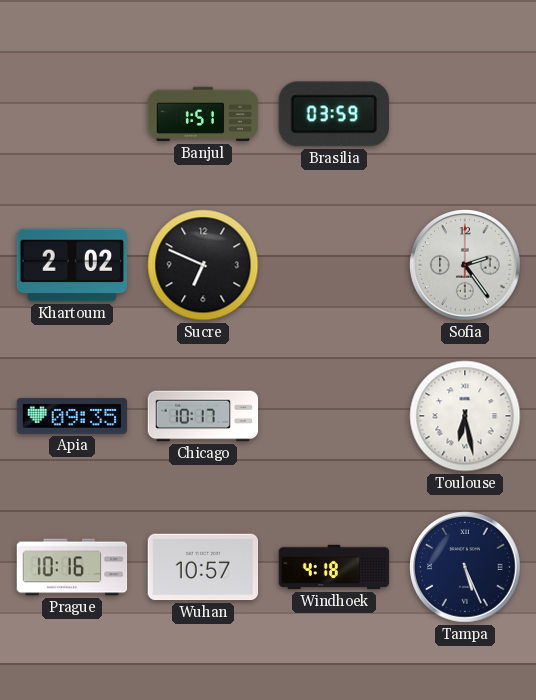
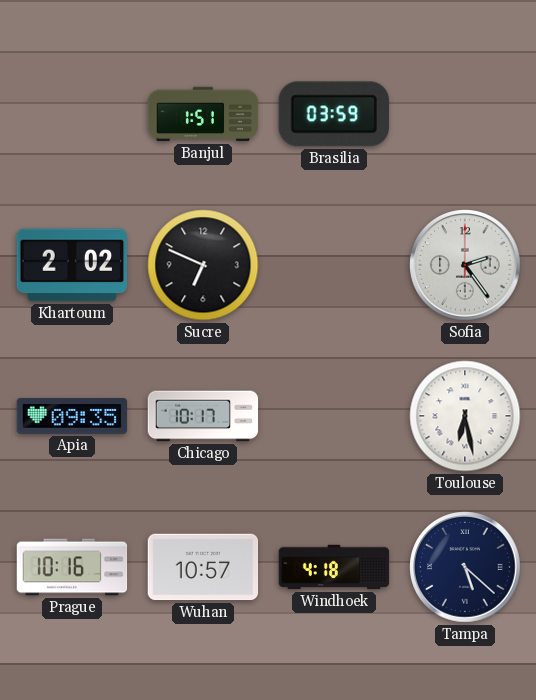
Tampa: 5:26 -> 5:22
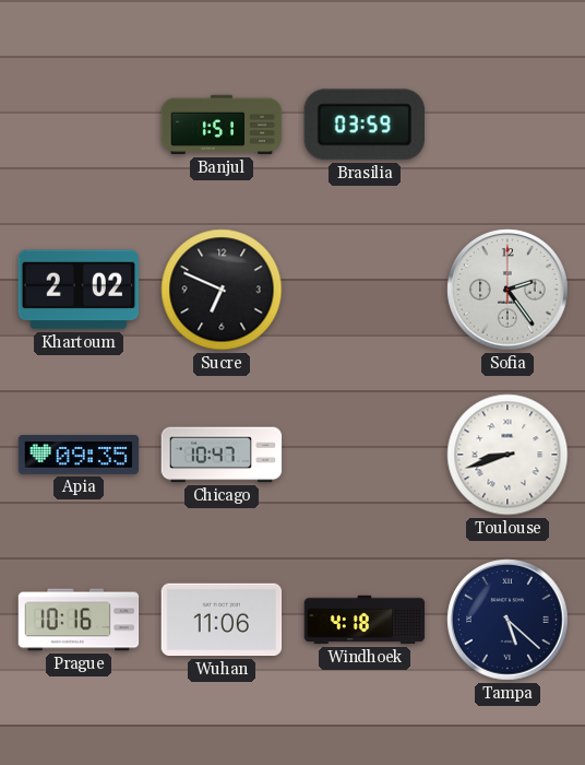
Chicago: 10:17 -> 10:47
Toulouse: 6:28 -> 8:42
Wuhan: 10:57 -> 11:06
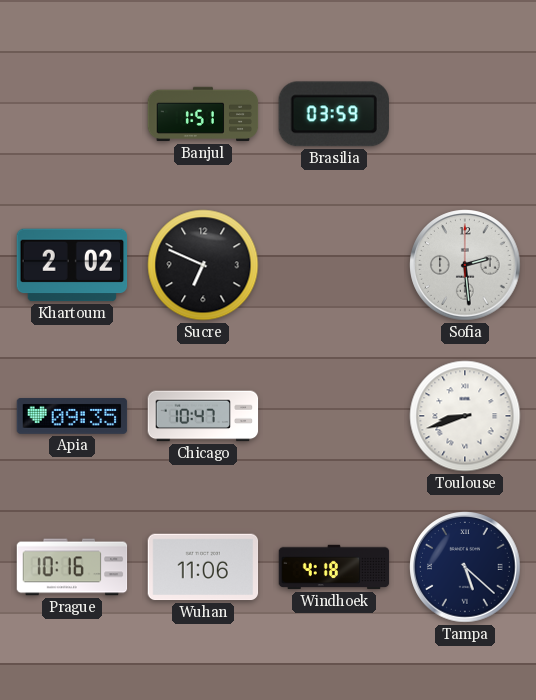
Sofia: 2:24 -> 2:29
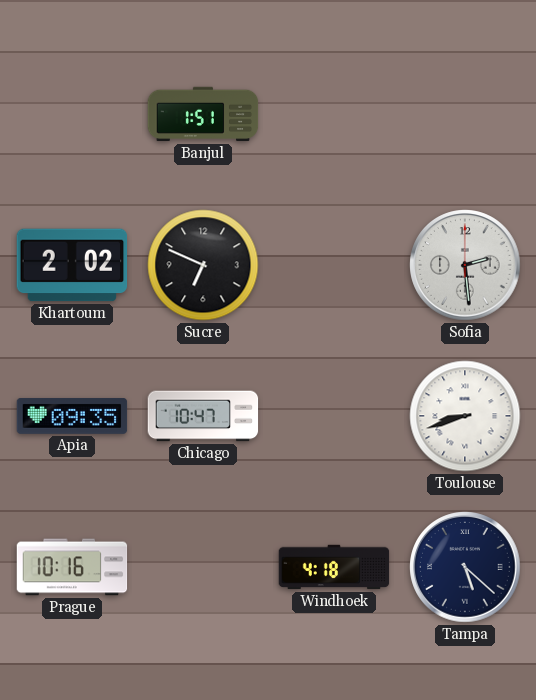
Brasilia: 03:59 -> none
Wuhan: 11:06 -> none
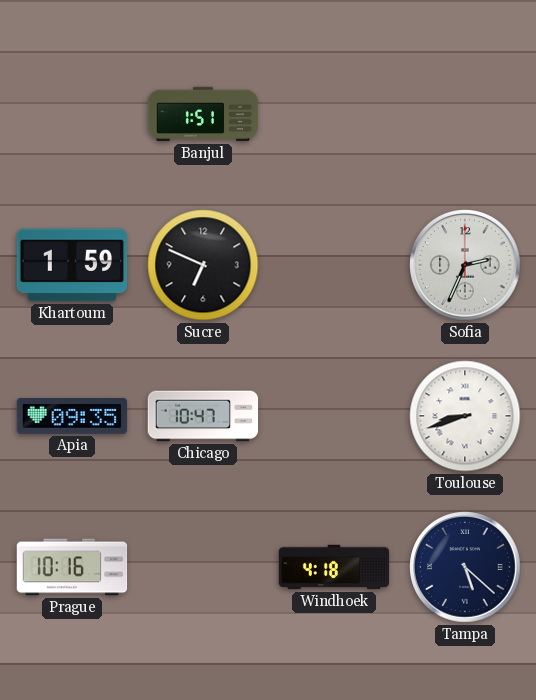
Khartoum: 2:02 -> 1:59
Sofia: 2:29 -> 2:34
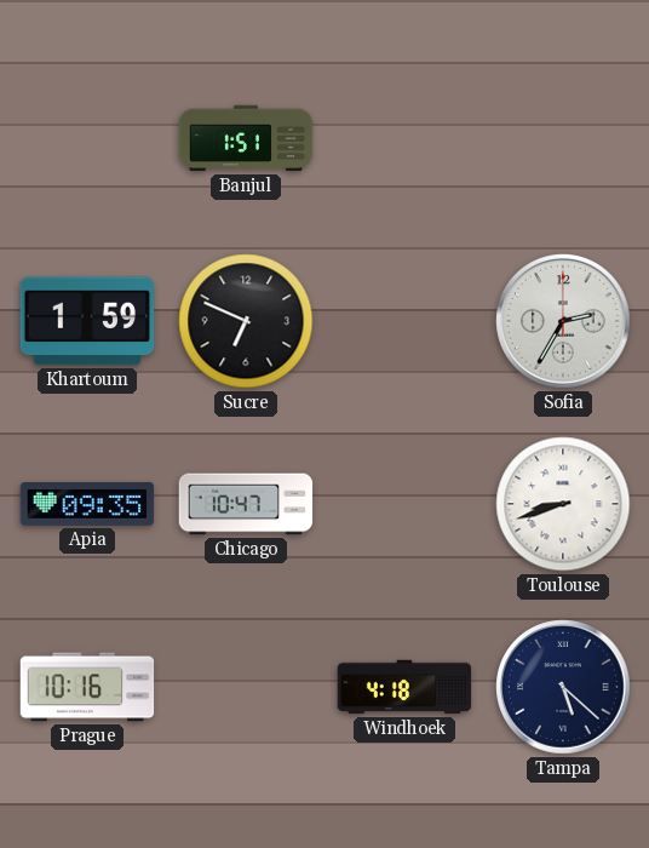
Sofia: 2:34 -> 2:35
